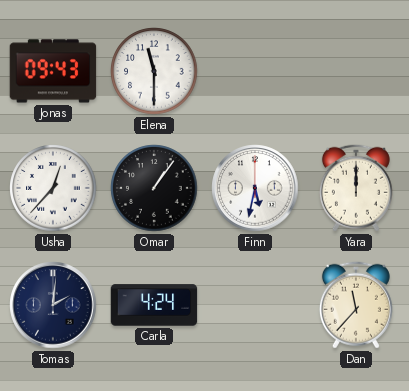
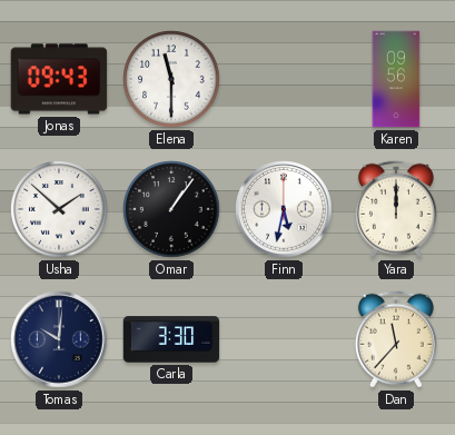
Karen: none -> 09:56
Usha: 12:37 -> 1:52
Tomas: 2:01 -> 10:01
Carla: 4:24 -> 3:30
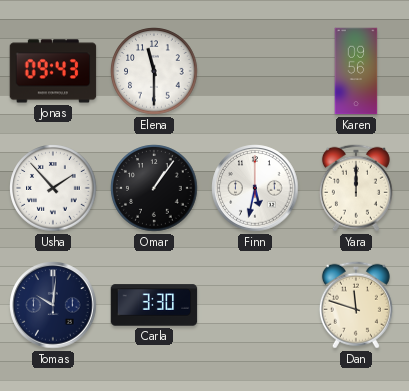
Usha: 1:52 -> 1:53
Dan: 11:37 -> 11:48
